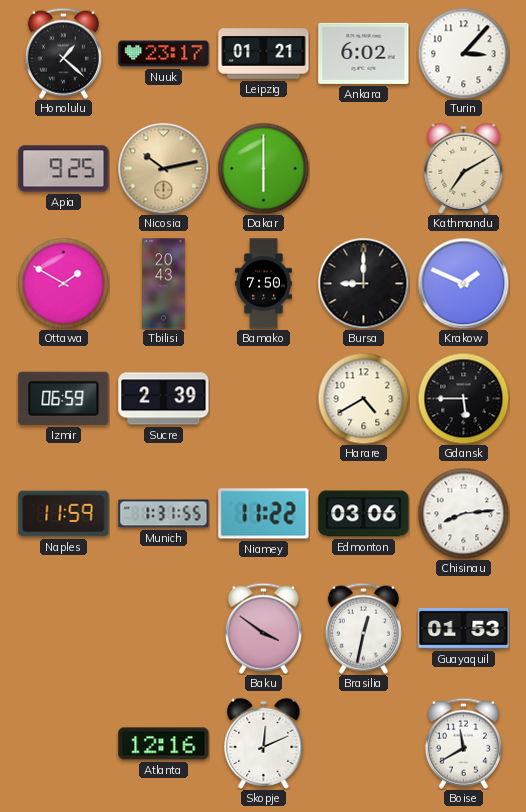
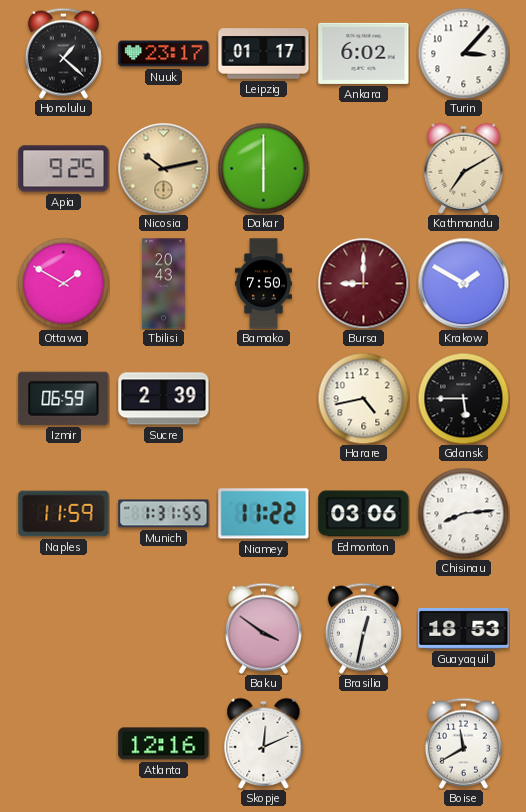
Leipzig: 01:21 -> 01:17
Bursa dial: black -> burgundy
Krakow: 1:49 -> 1:50
Harare: 4:40 -> 4:43
Guayaquil: 01:53 -> 18:53
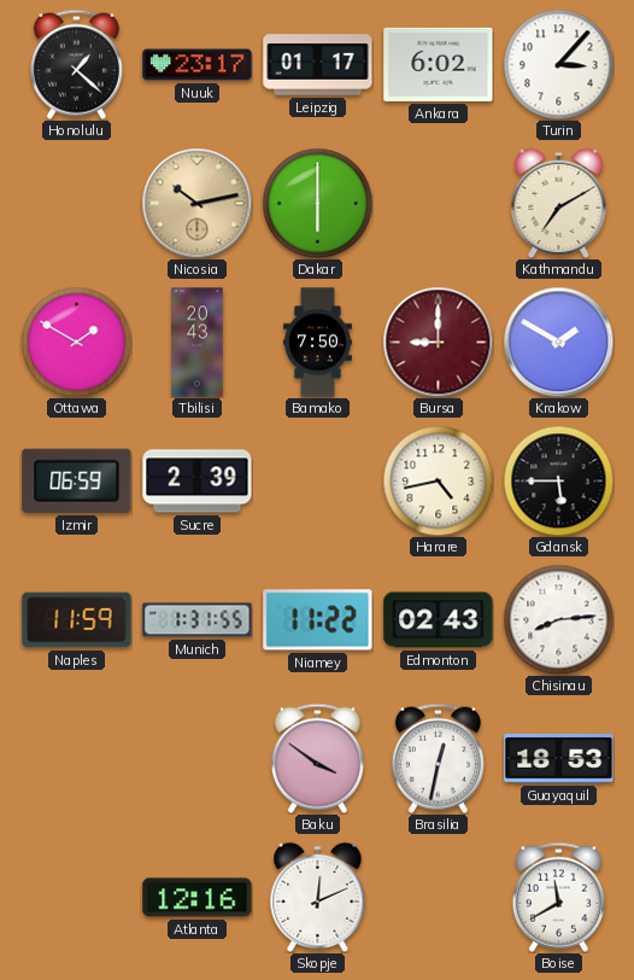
Apia: 9:25 -> none
Edmonton: 03:06 -> 02:43
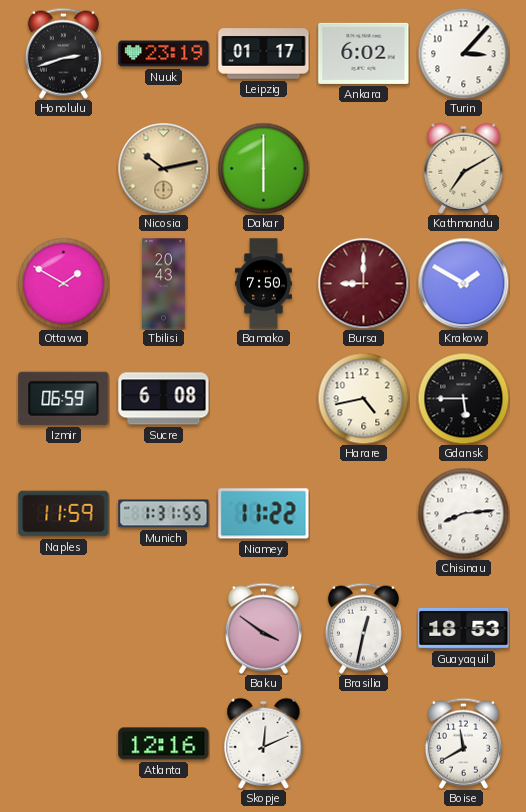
Honolulu: 1:22 -> 2:42
Nuuk: 23:17 -> 23:19
Sucre: 2:39 -> 6:08
Edmonton: 02:43 -> none
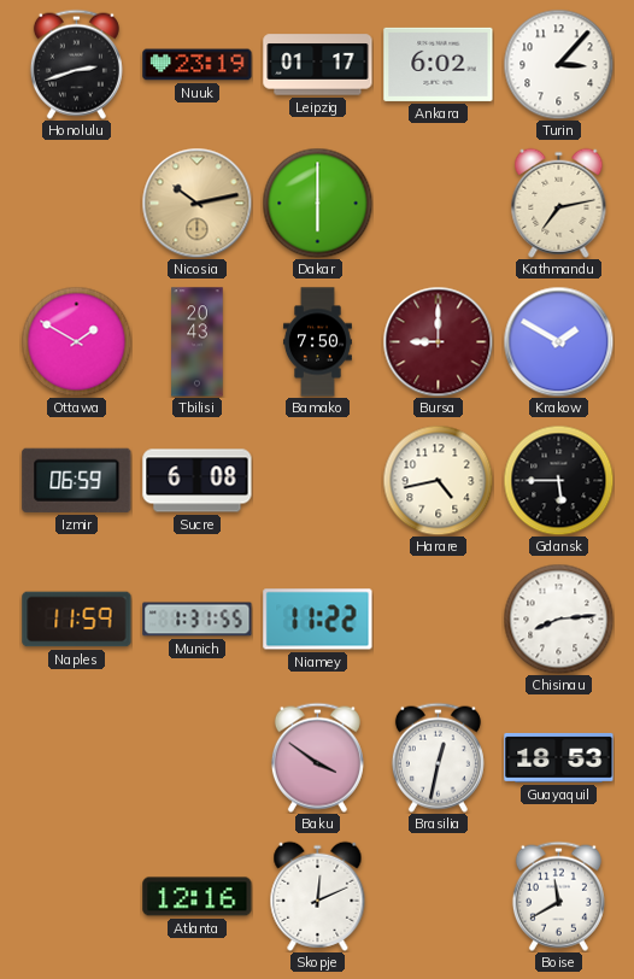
Kathmandu: 7:10 -> 7:13
